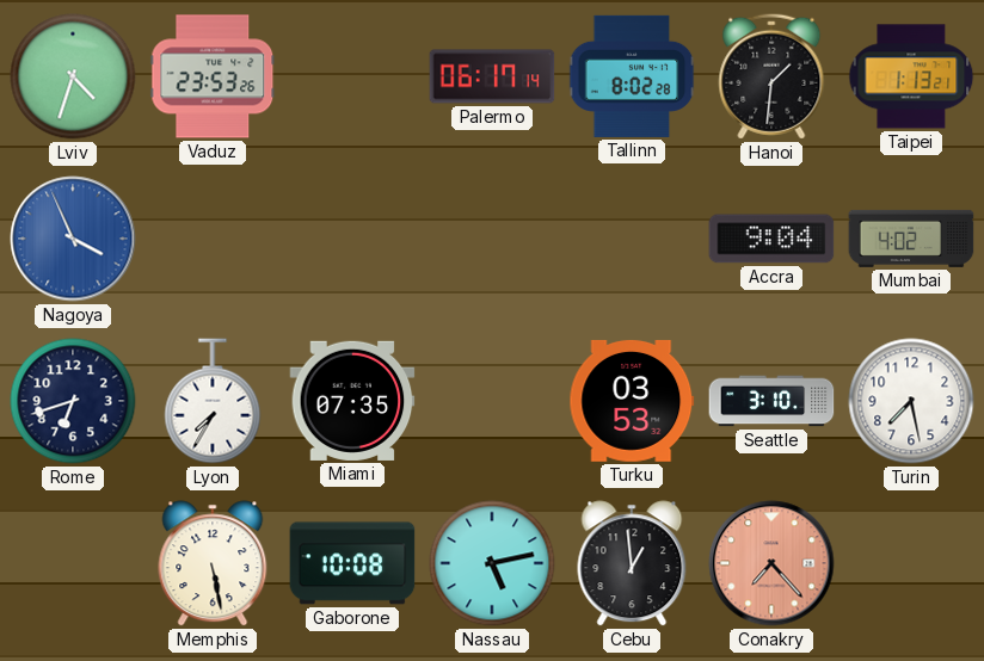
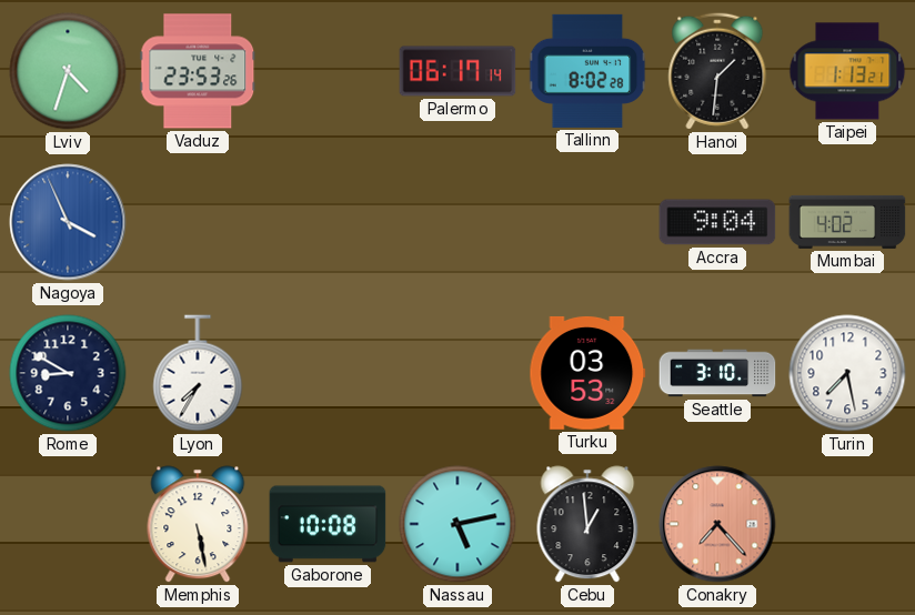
Rome: 6:42 -> 8:50
Miami: 07:35 -> none
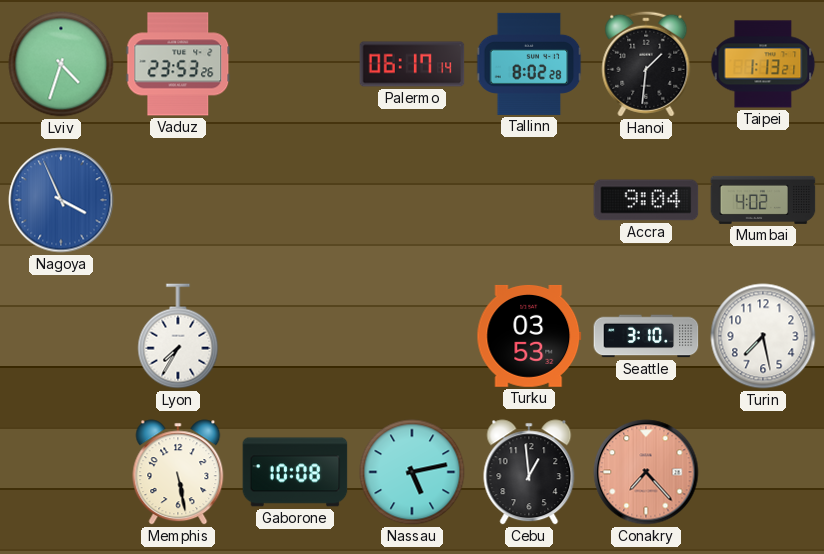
Rome: 8:50 -> none
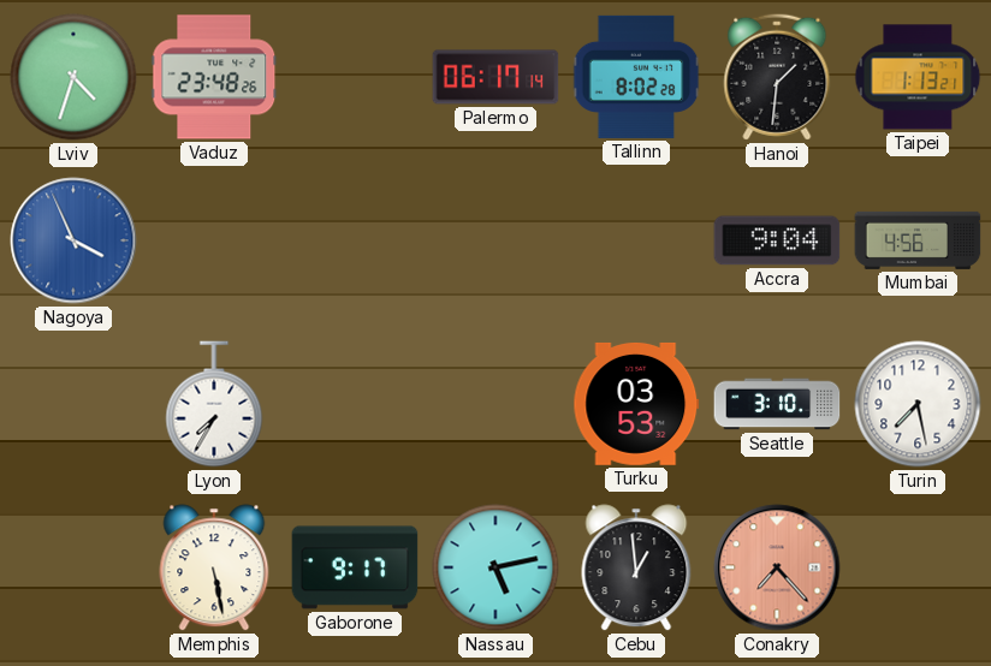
Vaduz: 23:53 -> 23:48
Mumbai: 4:02 -> 4:56
Gaborone: 10:08 -> 9:17
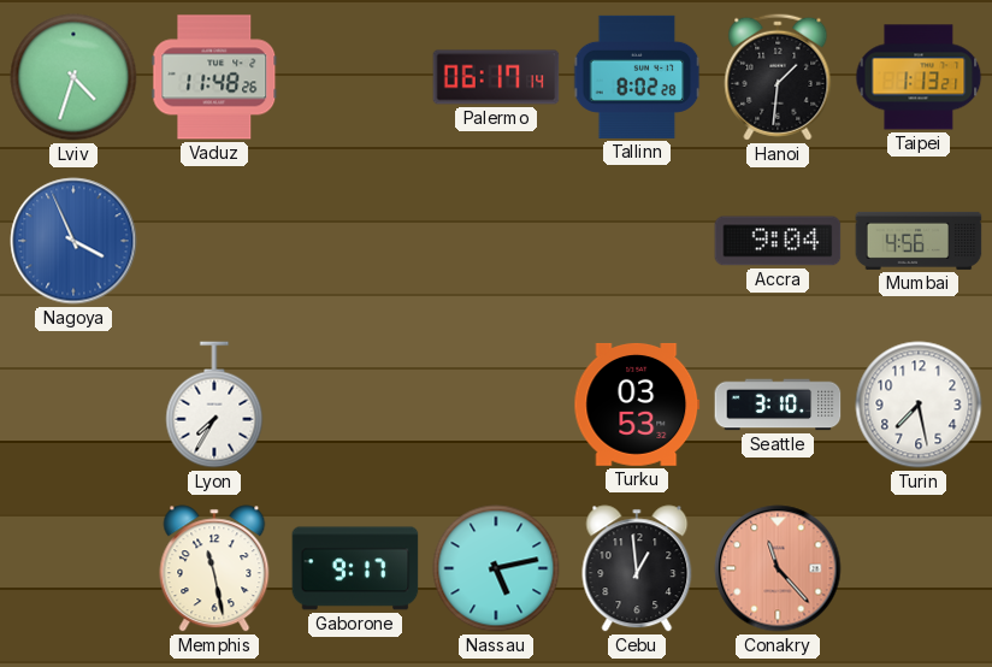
Vaduz: 23:48 -> 11:48
Memphis: 5:28 -> 11:28
Conakry: 7:23 -> 11:23
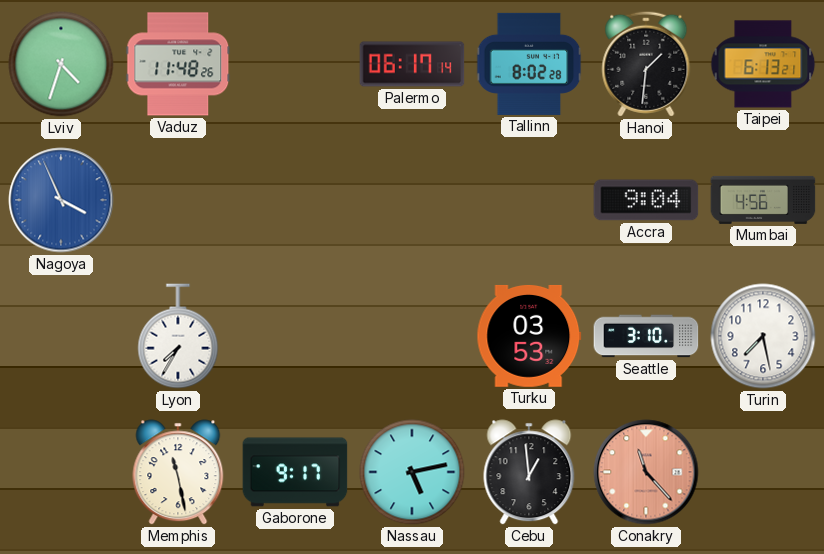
Taipei: 1:13 -> 6:13
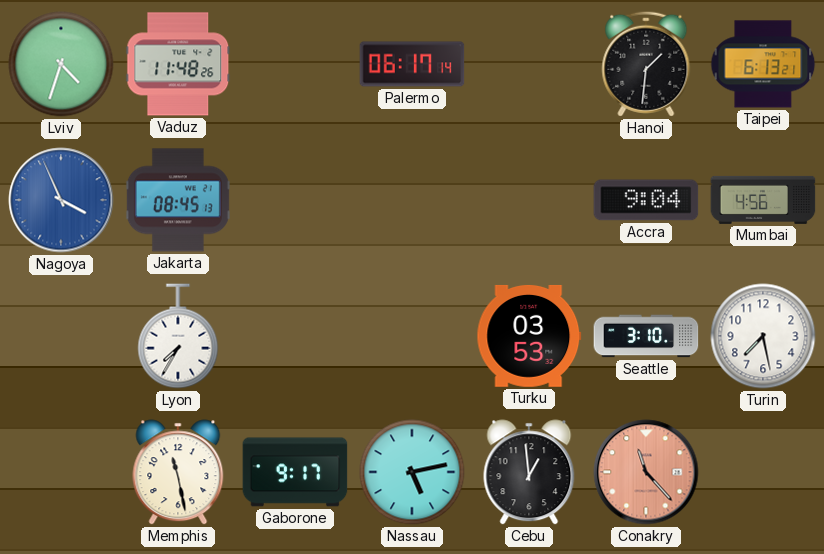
Tallinn: 8:02 -> none
Jakarta: none -> 08:45
